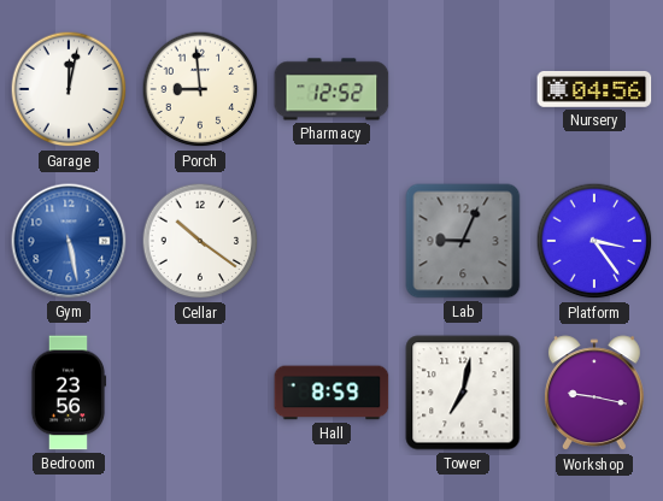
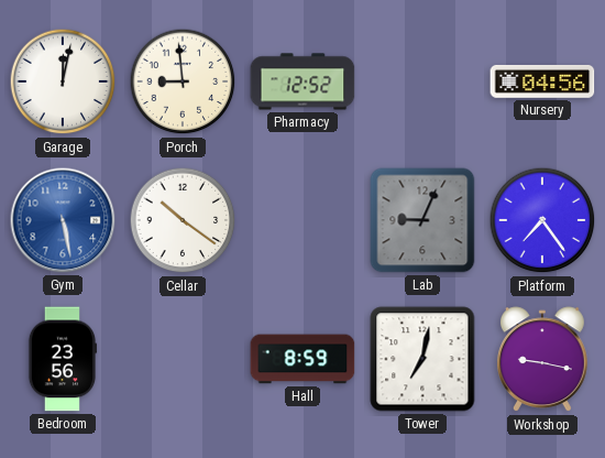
Platform: 3:24 -> 7:24
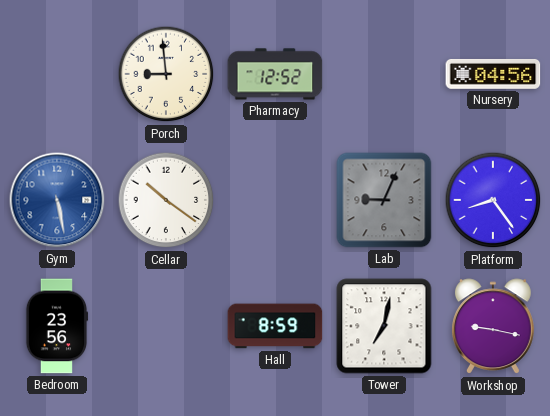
Garage: 12:02 -> none
Platform: 7:24 -> 8:24
